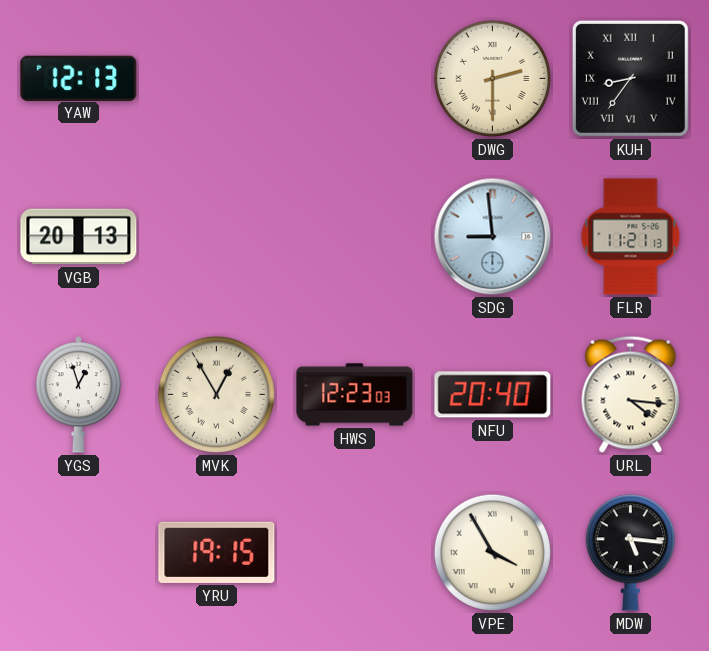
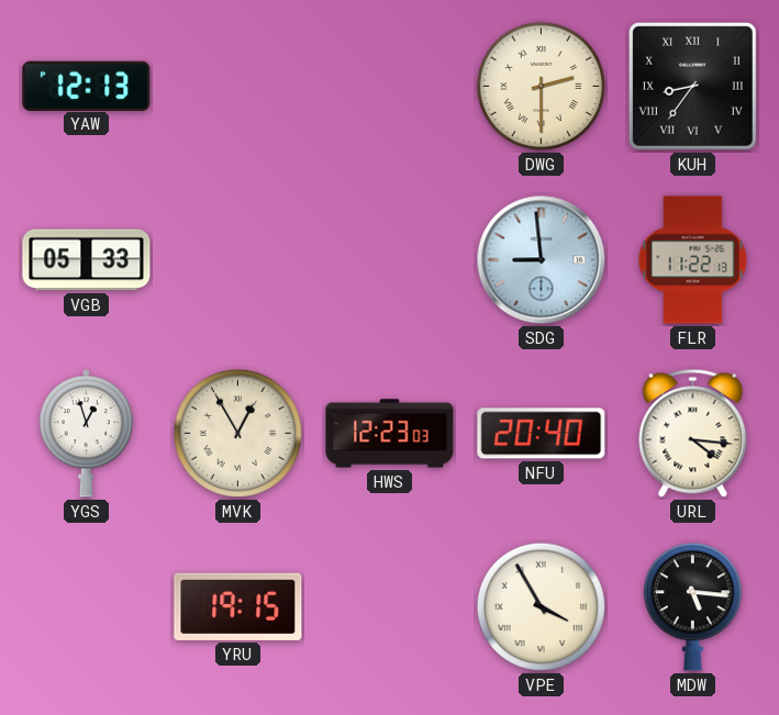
VGB: 20:13 -> 05:33
FLR: 11:21 -> 11:22
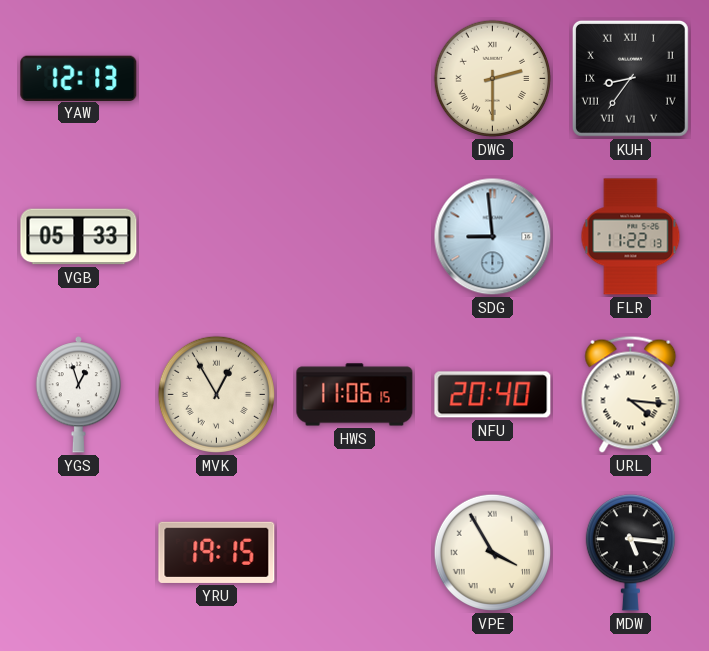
HWS: 12:23 -> 11:06
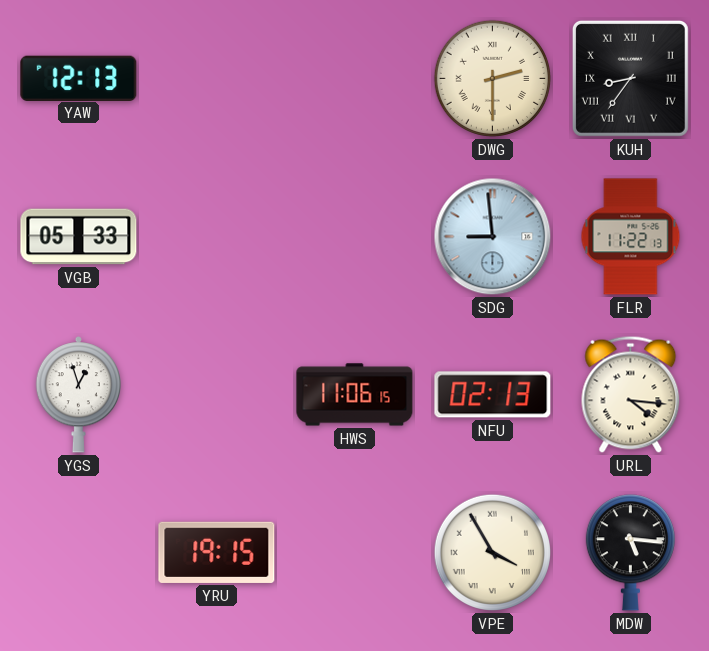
MVK: 12:55 -> none
NFU: 20:40 -> 02:13
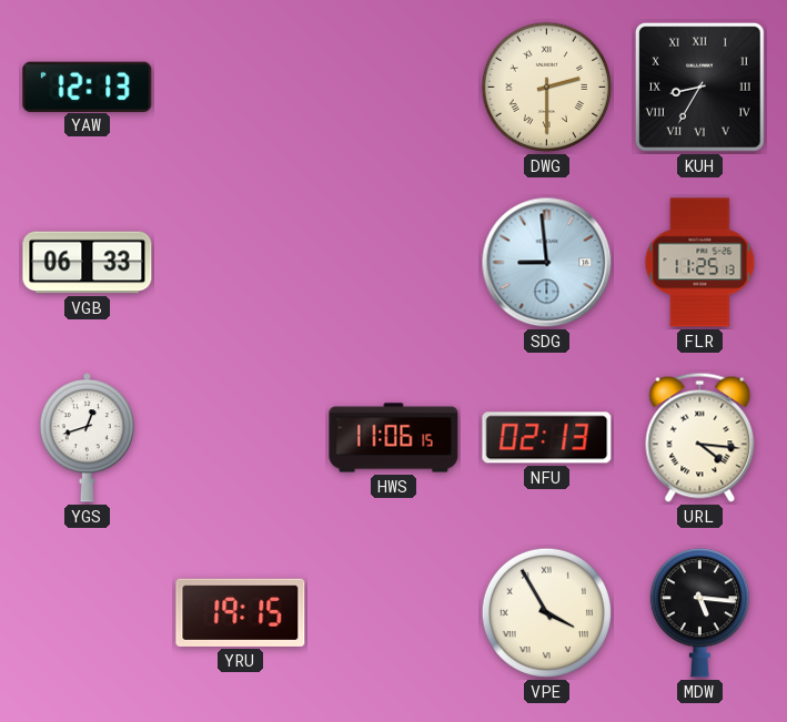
KUH: 8:36 -> 8:35
VGB: 05:33 -> 06:33
FLR: 11:22 -> 11:25
YGS: 12:57 -> 12:42
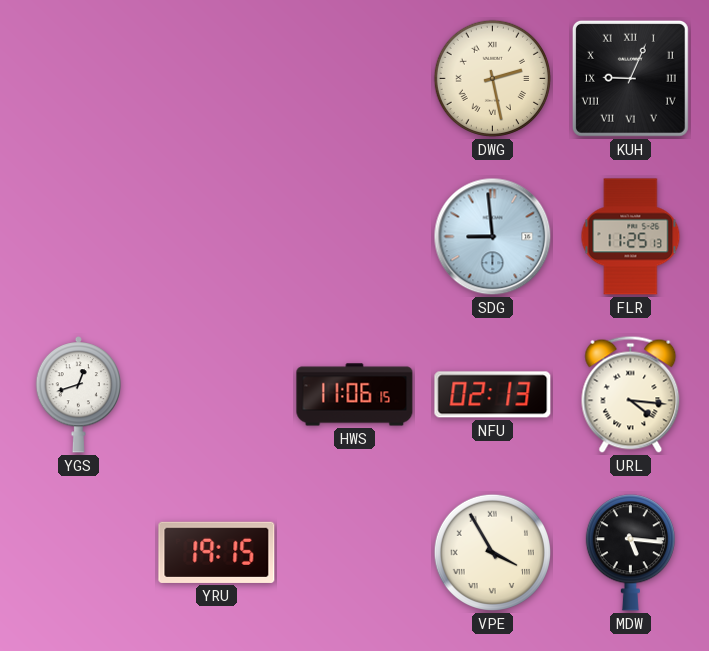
YAW: 12:13 -> none
DWG: 2:30 -> 2:28
KUH: 8:35 -> 9:04
VGB: 06:33 -> none
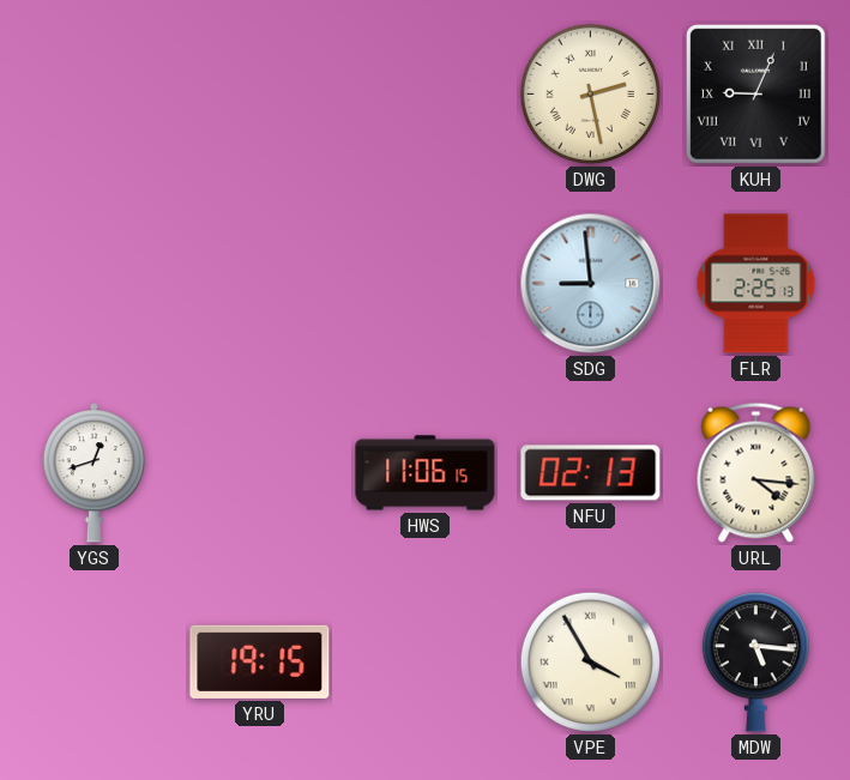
FLR: 11:25 -> 2:25
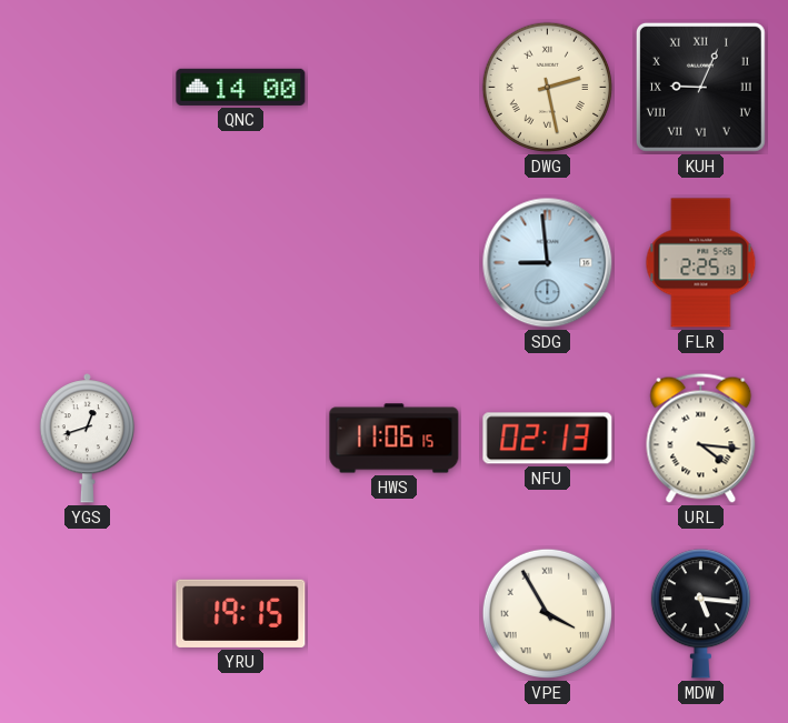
QNC: none -> 14:00
